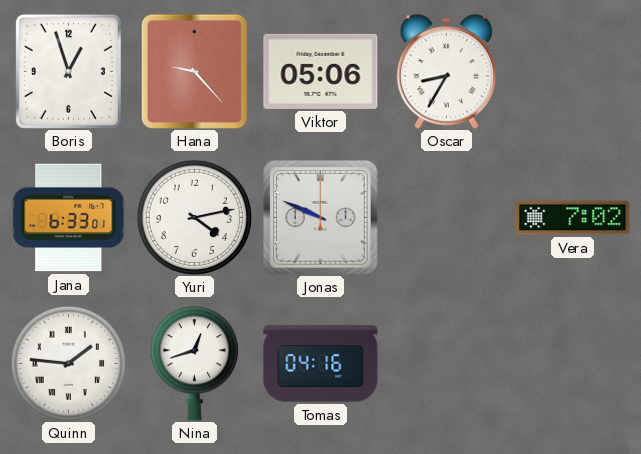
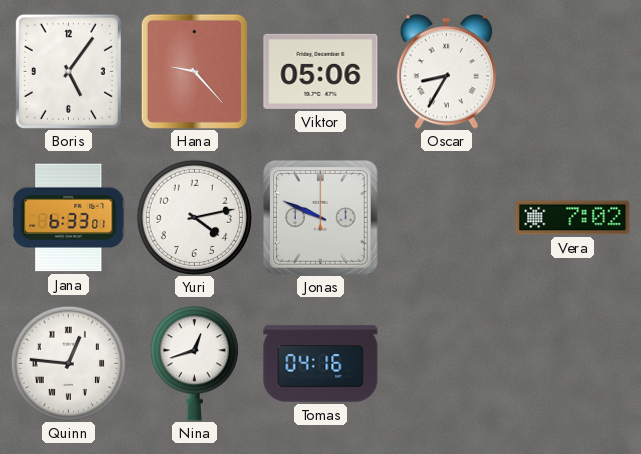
Boris: 12:57 -> 5:06
Quinn: 1:46 -> 12:46
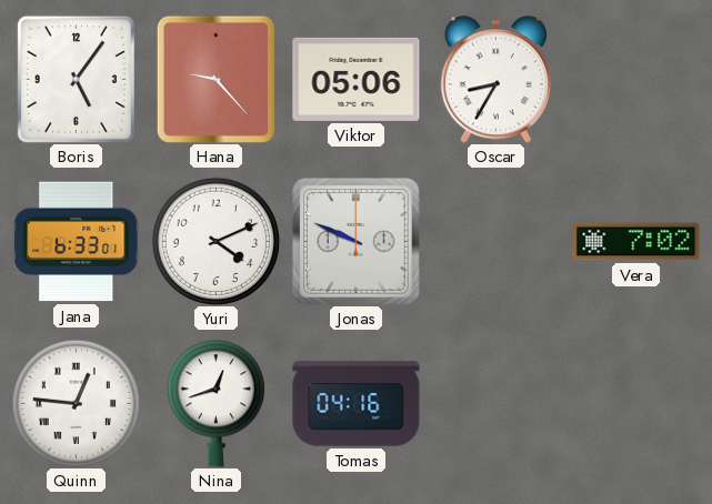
Yuri: 4:13 -> 4:11
